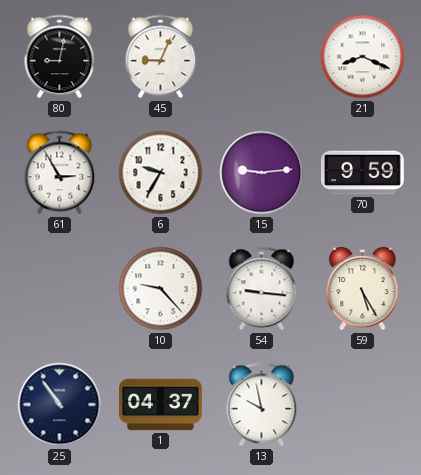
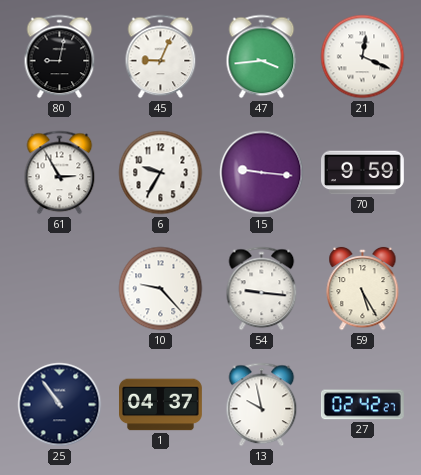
47: none -> 3:44
21: 8:19 -> 12:19
15: 9:14 -> 9:16
27: none -> 02:42
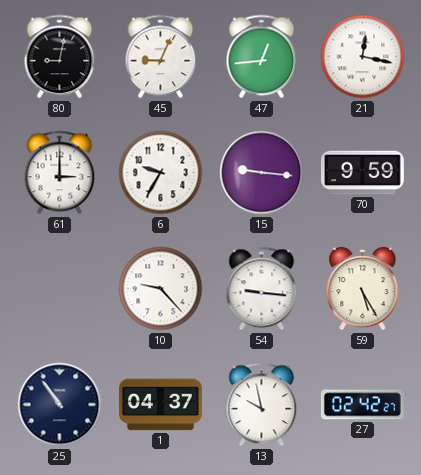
47: 3:44 -> 12:44
21: 12:19 -> 12:17
61: 2:55 -> 3:00
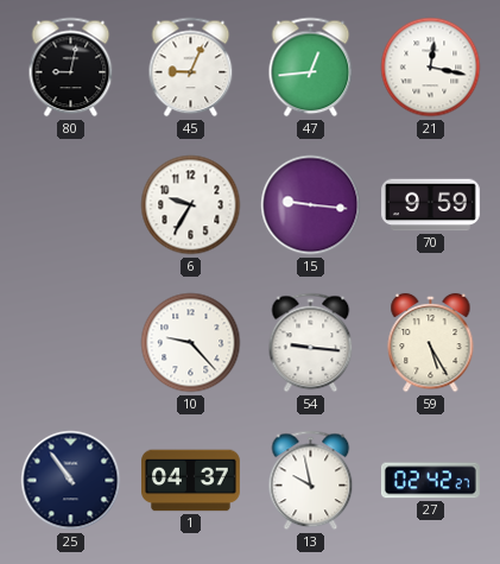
61: 3:00 -> none
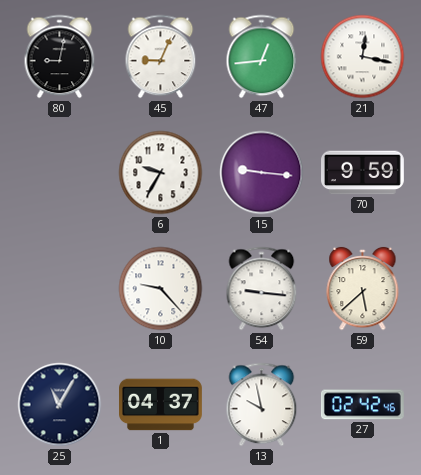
59: 5:25 -> 5:38
25: 10:54 -> 11:05
27: 02:42:27 -> 02:42:46
